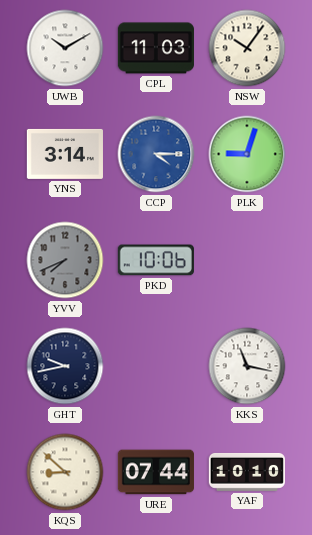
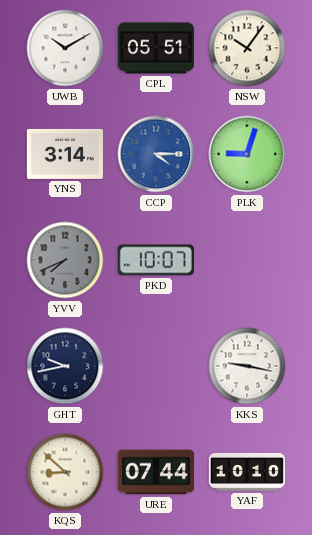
CPL: 11:03 -> 05:51
PKD: 10:06 -> 10:07
KKS: 11:17 -> 9:17
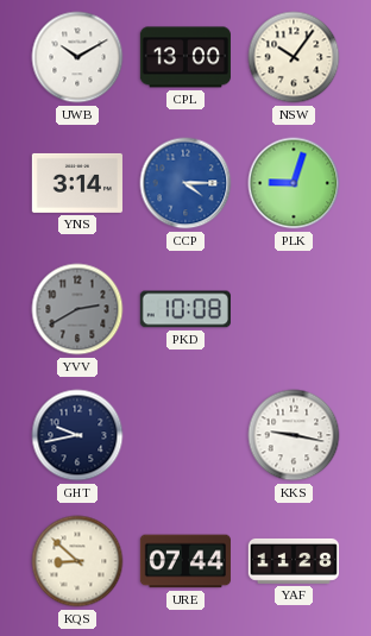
CPL: 05:51 -> 13:00
YVV: 7:41 -> 2:40
PKD: 10:07 -> 10:08
YAF: 10:10 -> 11:28
